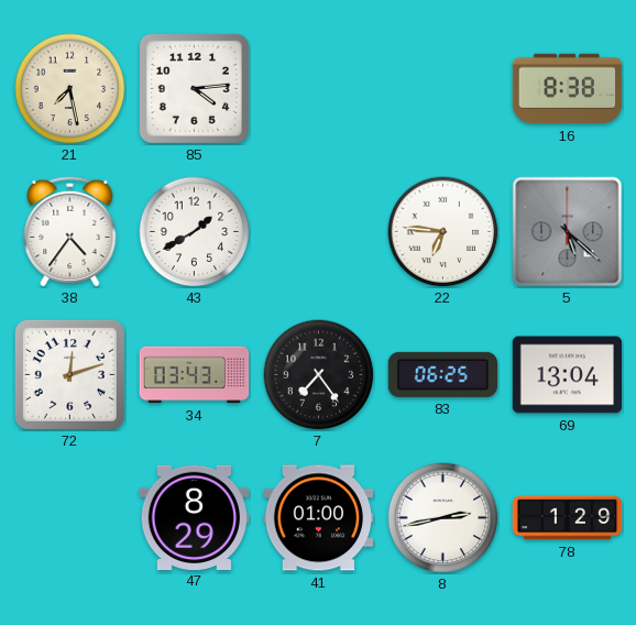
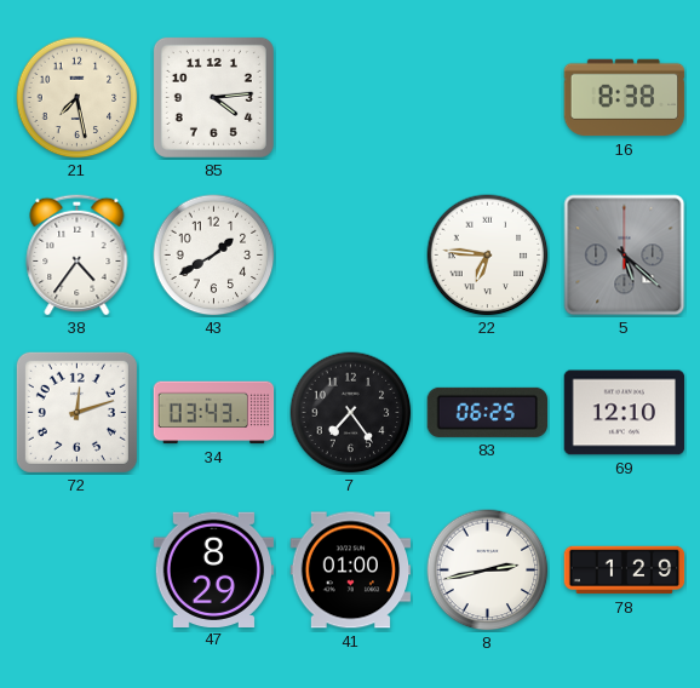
69: 13:04 -> 12:10
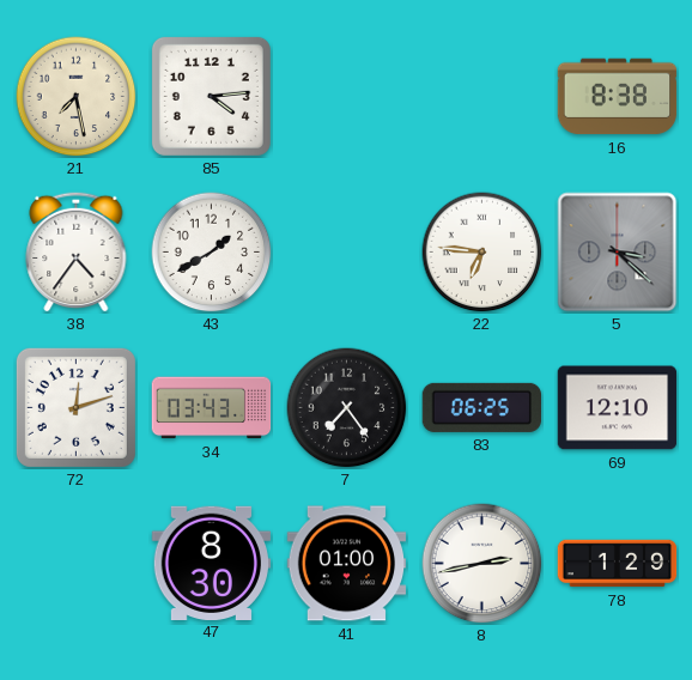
5: 5:22 -> 3:22
47: 8:29 -> 8:30
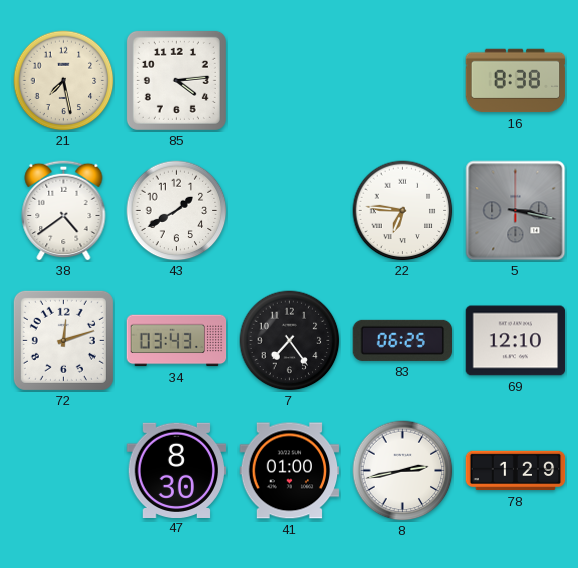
38: 4:36 -> 4:39
5: 3:22 -> 3:17
